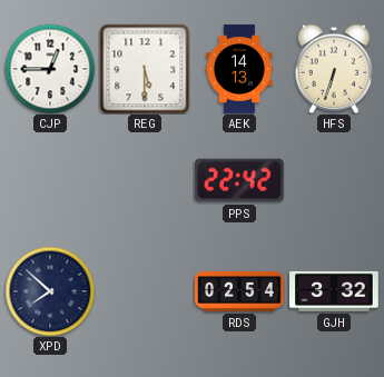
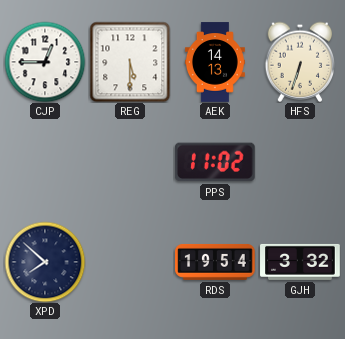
PPS: 22:42 -> 11:02
RDS: 02:54 -> 19:54
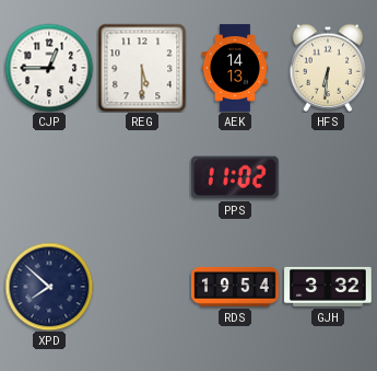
HFS: 6:33 -> 6:31
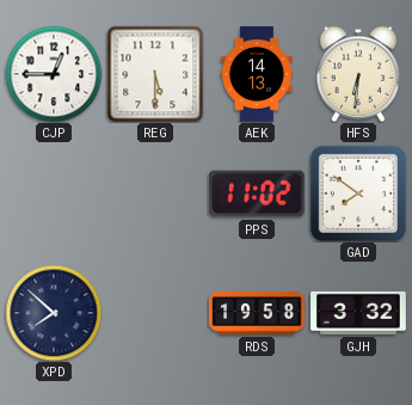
GAD: none -> 7:51
RDS: 19:54 -> 19:58
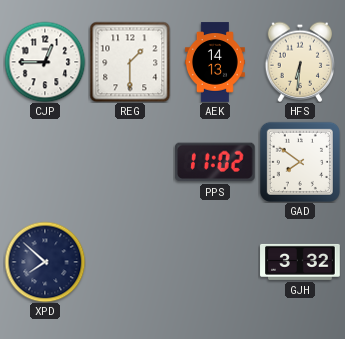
REG: 5:30 -> 1:30
RDS: 19:58 -> none
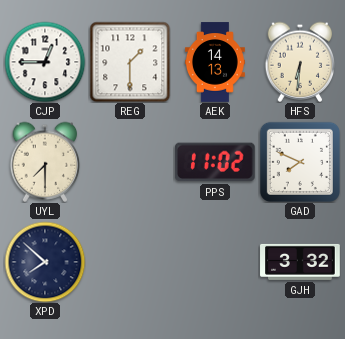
UYL: none -> 7:30
GAD: 7:51 -> 7:49
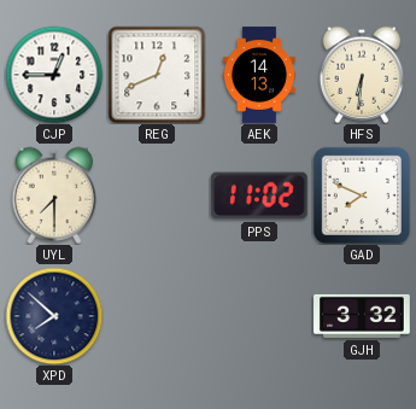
REG: 1:30 -> 12:41
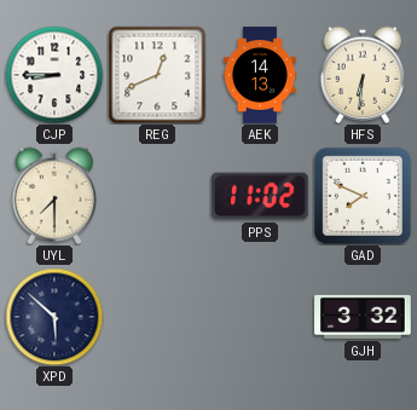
CJP: 12:45 -> 8:45
XPD: 7:52 -> 5:52
